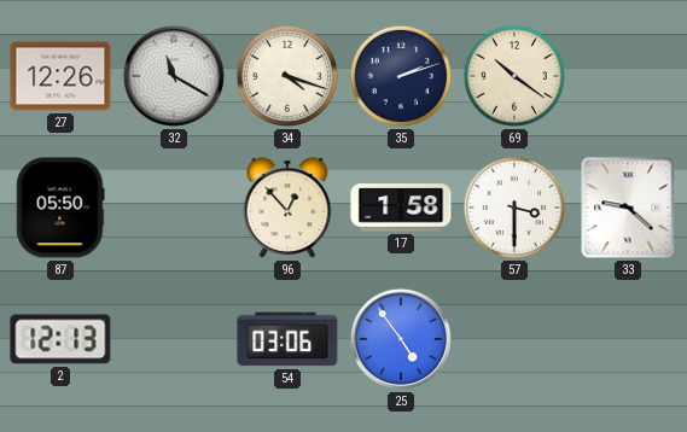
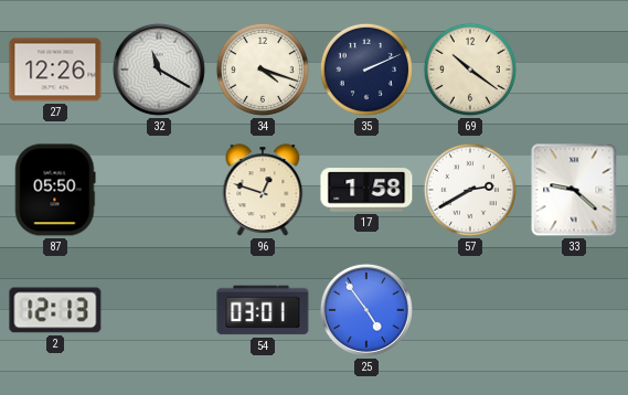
35: 2:12 -> 2:11
96: 12:53 -> 12:48
57: 3:30 -> 2:40
54: 03:06 -> 03:01
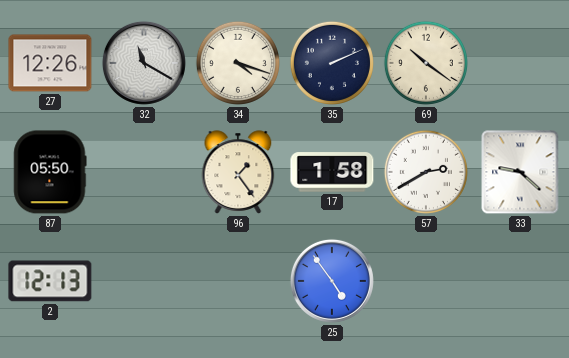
96: 12:48 -> 1:24
54: 03:01 -> none
